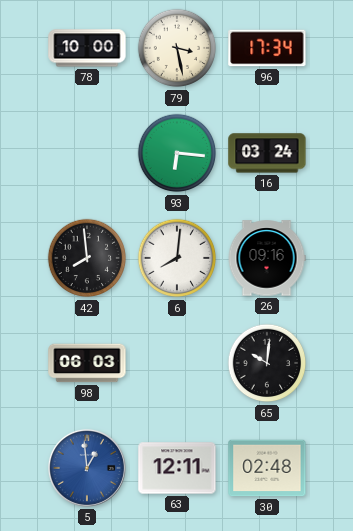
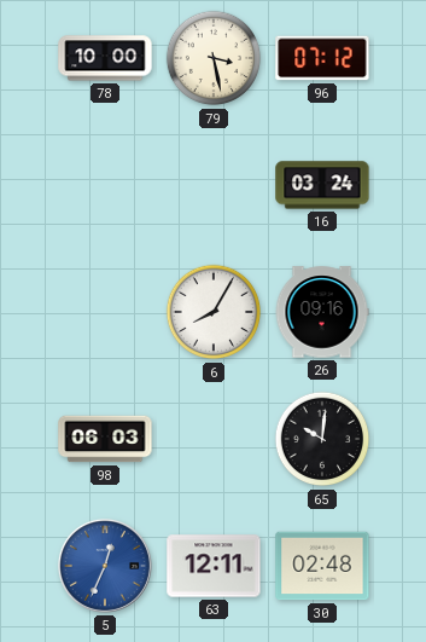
96: 17:34 -> 07:12
93: 6:16 -> none
42: 7:59 -> none
6: 8:01 -> 8:05
5: 12:59 -> 12:34
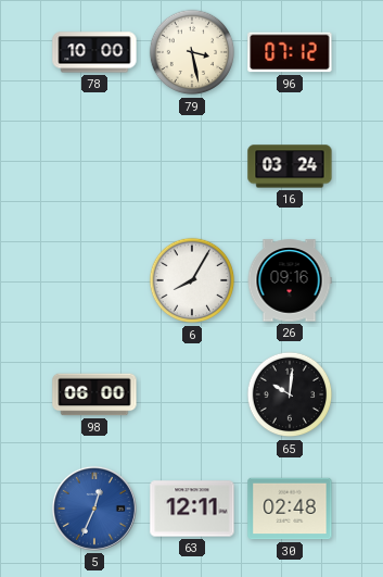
98: 06:03 -> 06:00
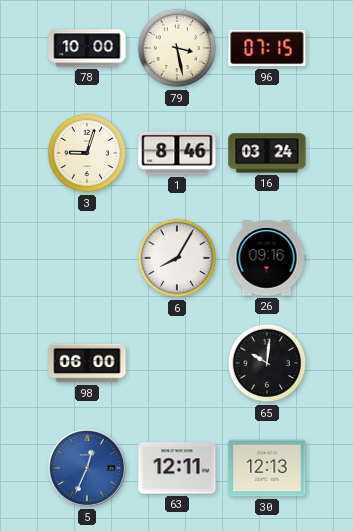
96: 07:12 -> 07:15
3: none -> 9:03
1: none -> 8:46
30: 02:48 -> 12:13
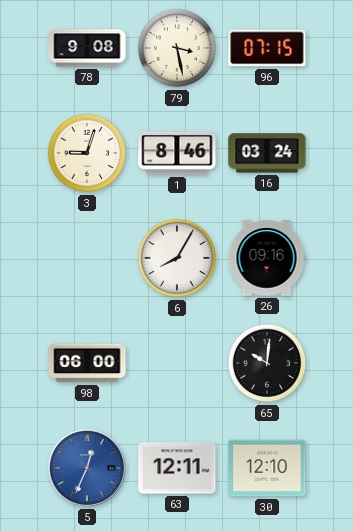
78: 10:00 -> 9:08
30: 12:13 -> 12:10
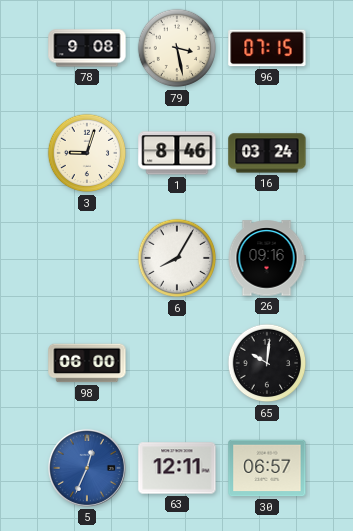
30: 12:10 -> 06:57
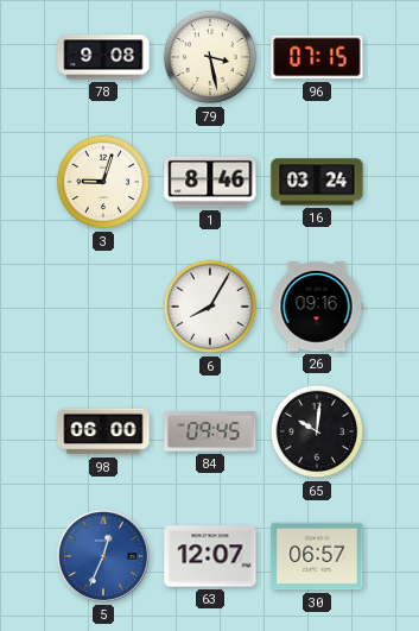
84: none -> 09:45
63: 12:11 -> 12:07
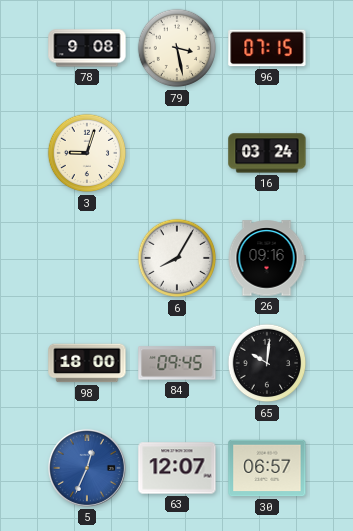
1: 8:46 -> none
98: 06:00 -> 18:00
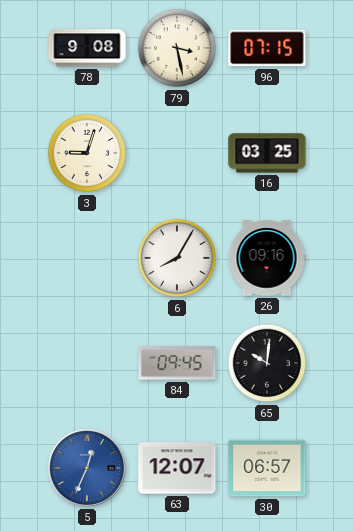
16: 03:24 -> 03:25
98: 18:00 -> none
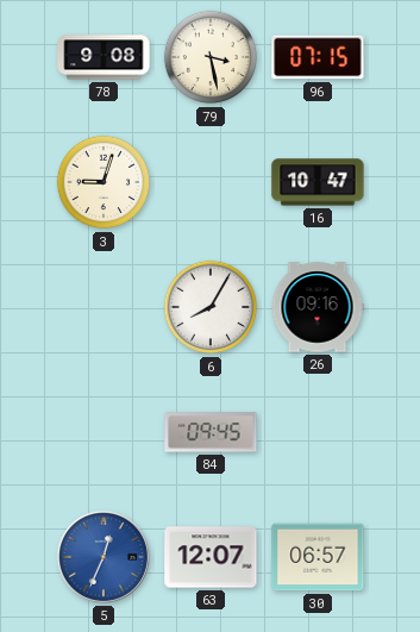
16: 03:25 -> 10:47
65: 10:01 -> none
